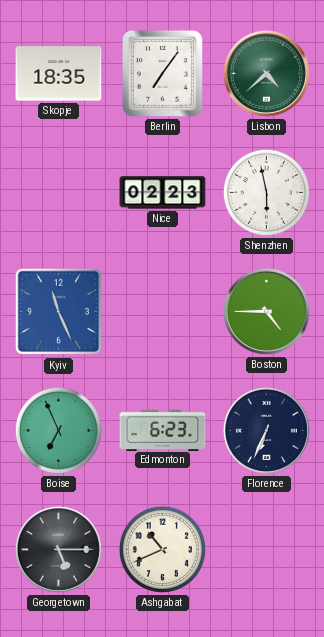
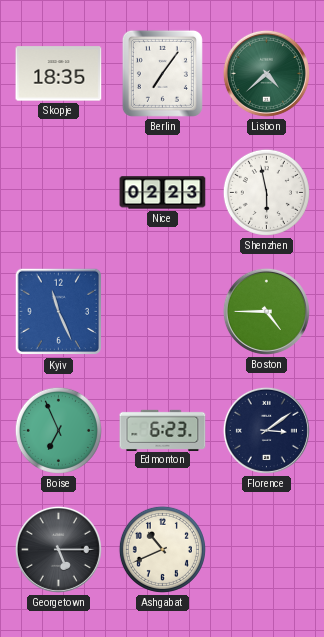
Florence: 6:34 -> 3:09
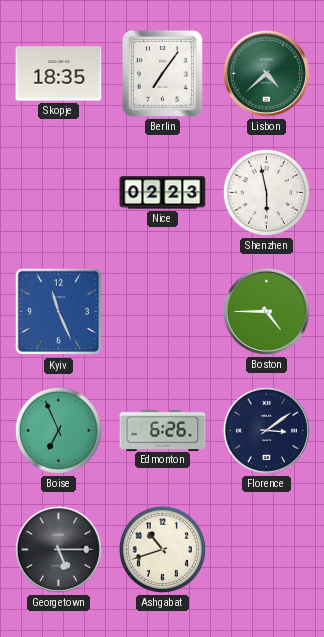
Edmonton: 6:23 -> 6:26
Ashgabat: 10:41 -> 10:42
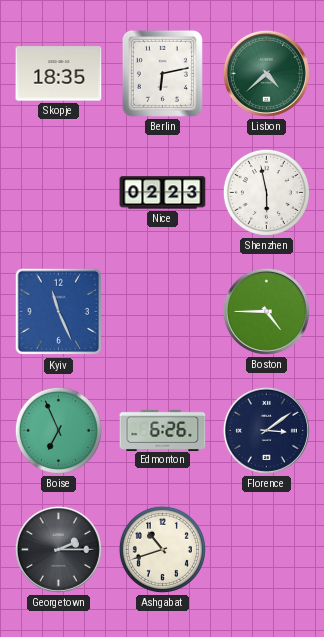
Berlin: 7:06 -> 6:13
Georgetown: 5:15 -> 2:15
